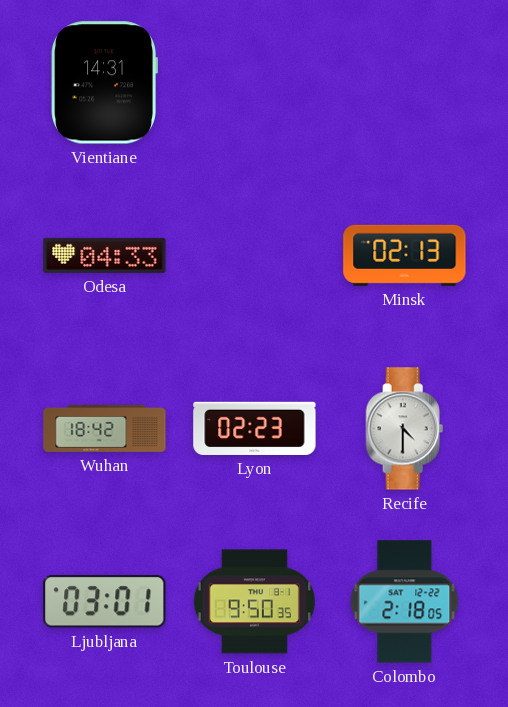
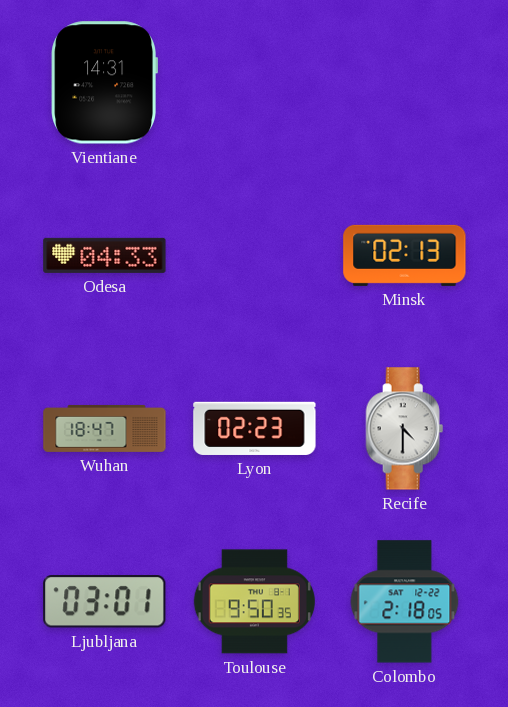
Wuhan: 18:42 -> 18:47
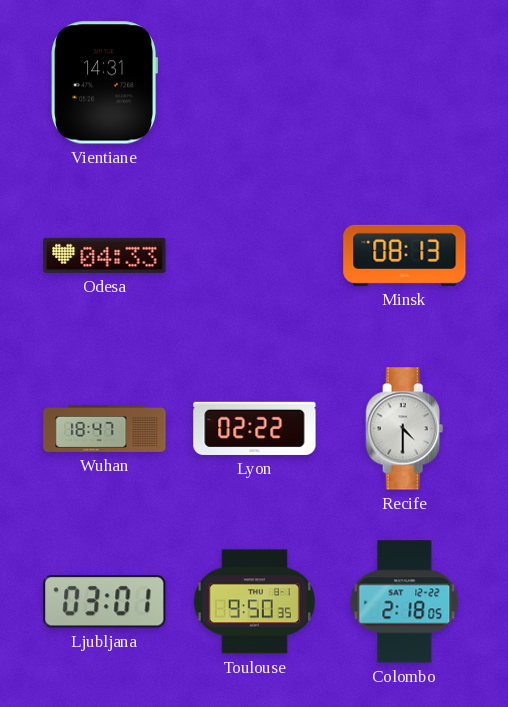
Minsk: 02:13 -> 08:13
Lyon: 02:23 -> 02:22
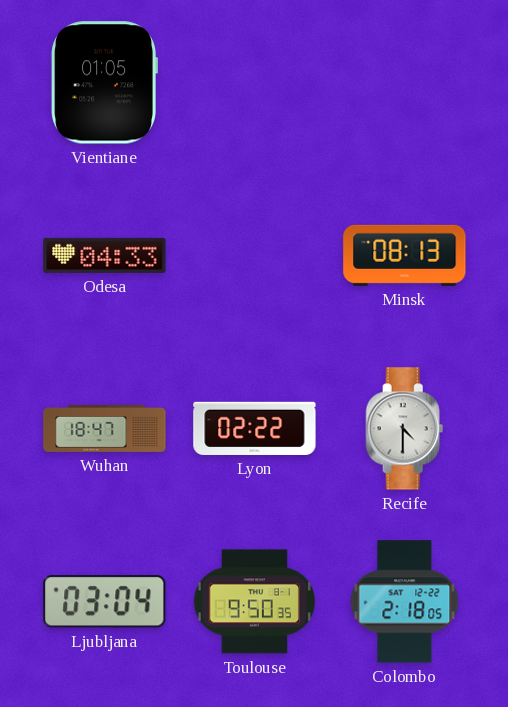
Vientiane: 14:31 -> 01:05
Ljubljana: 03:01 -> 03:04
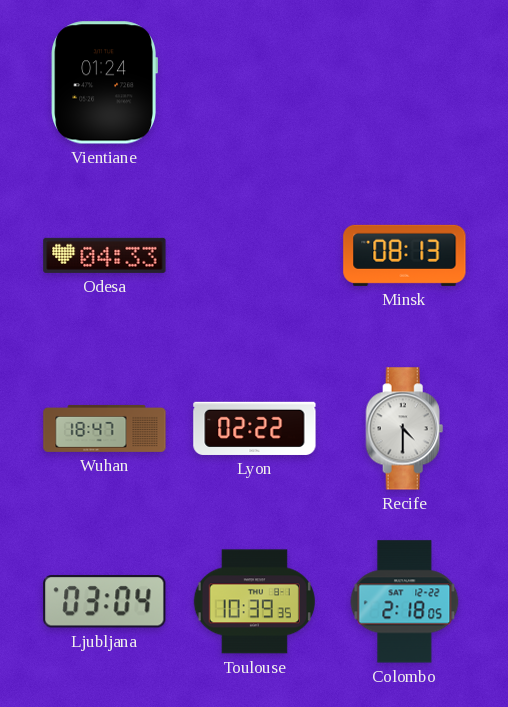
Vientiane: 01:05 -> 01:24
Toulouse: 9:50 -> 10:39
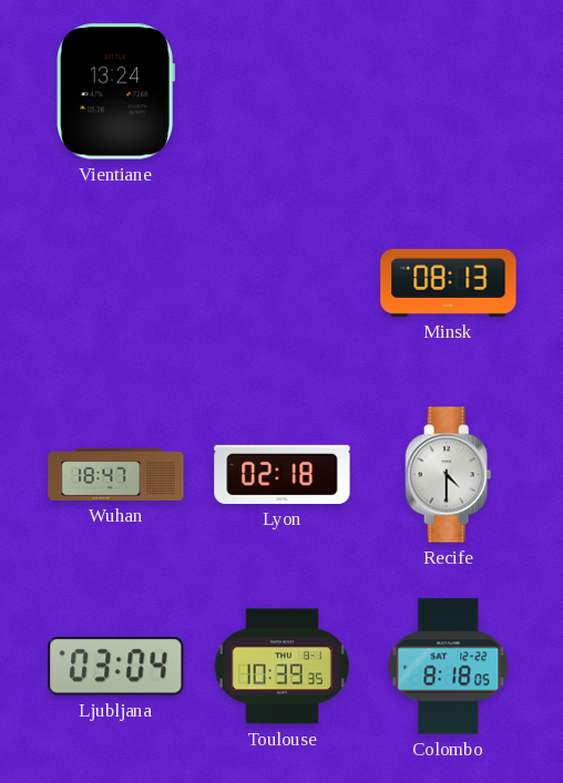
Vientiane: 01:24 -> 13:24
Odesa: 04:33 -> none
Lyon: 02:22 -> 02:18
Colombo: 2:18 -> 8:18
